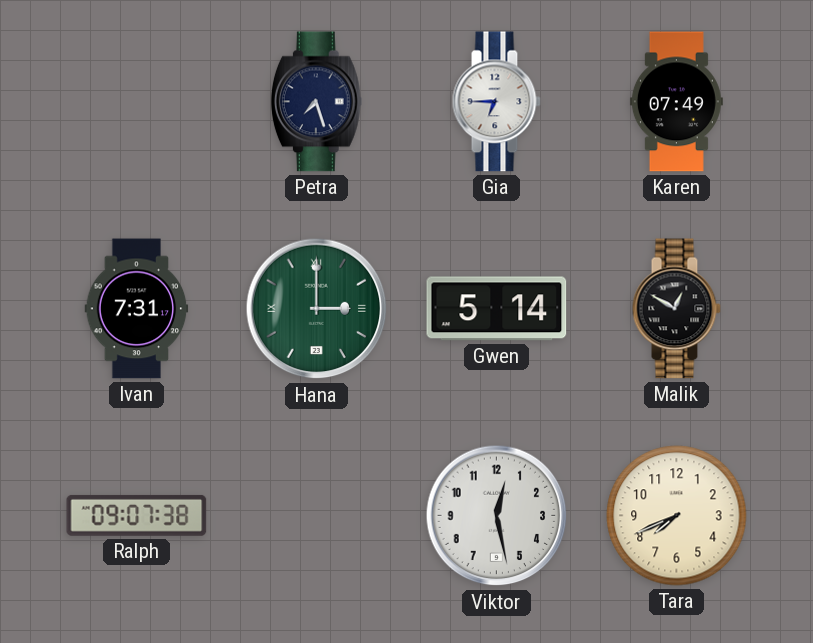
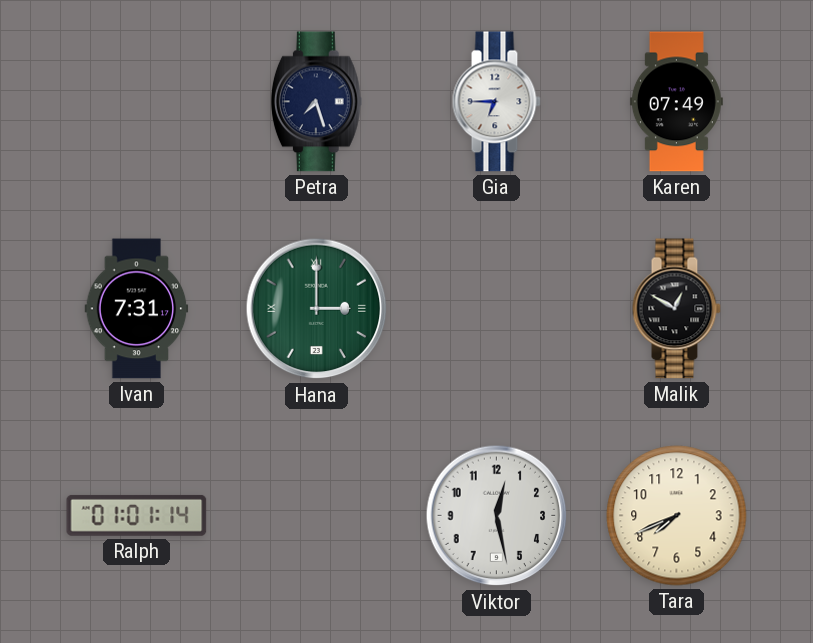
Gwen: 5:14 -> none
Ralph: 09:07 -> 01:01
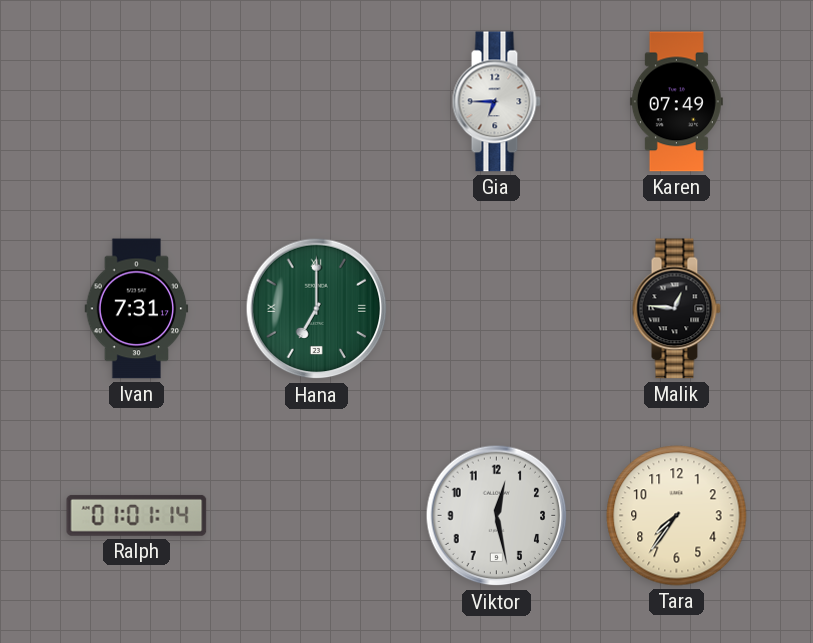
Petra: 7:27 -> none
Hana: 3:00 -> 7:00
Malik: 12:50 -> 12:46
Tara: 7:41 -> 7:36
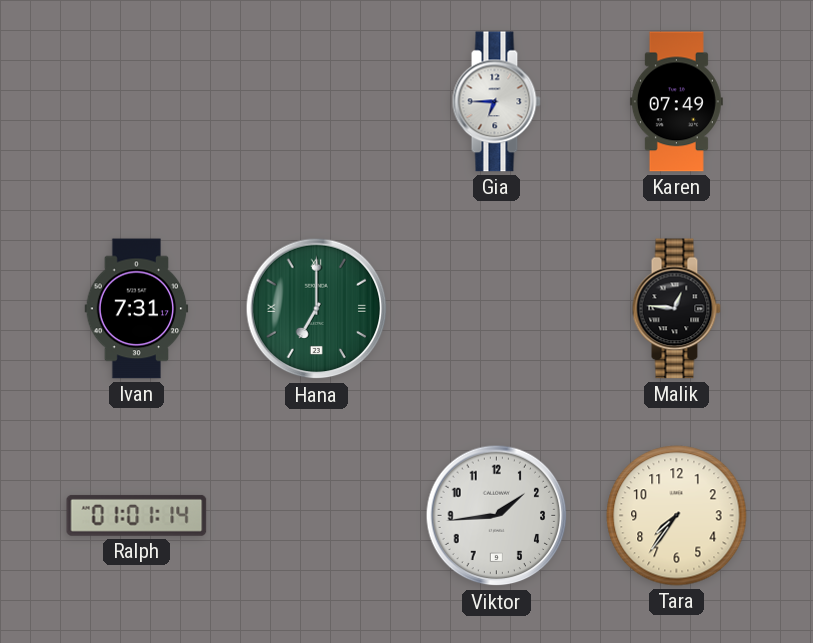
Viktor: 12:28 -> 1:44
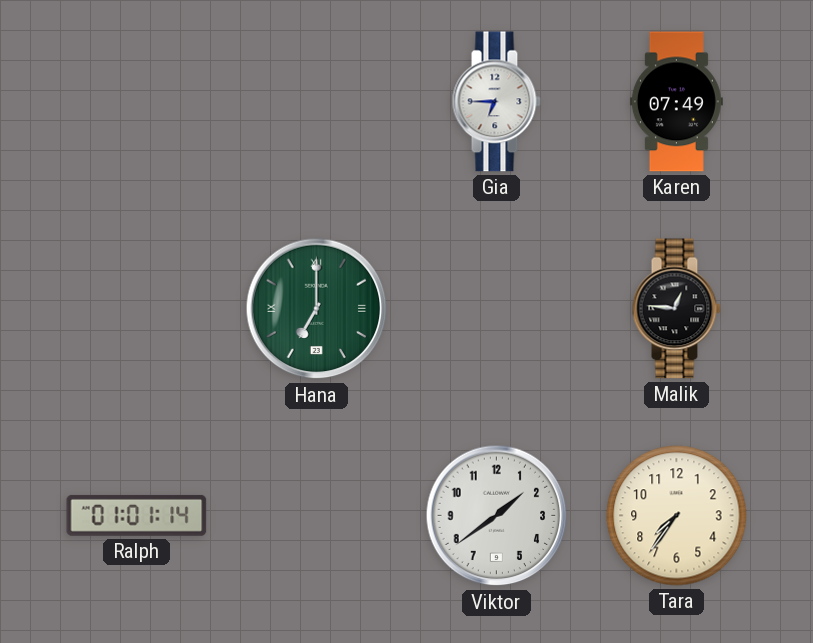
Ivan: 7:31 -> none
Viktor: 1:44 -> 1:39
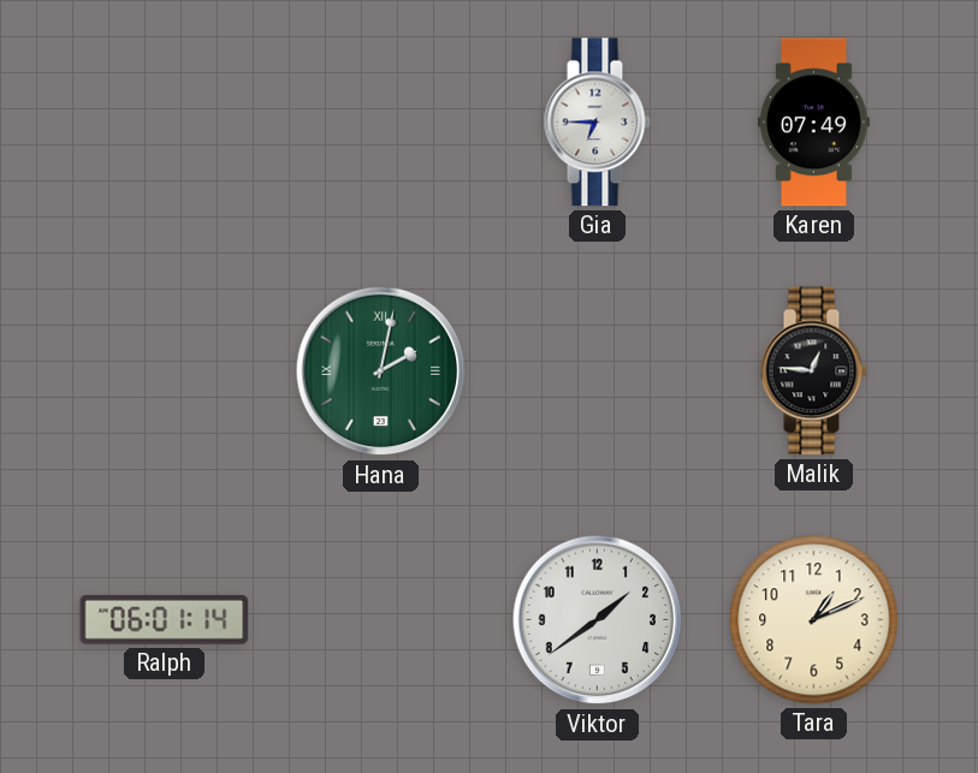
Hana: 7:00 -> 2:02
Ralph: 01:01 -> 06:01
Tara: 7:36 -> 1:11
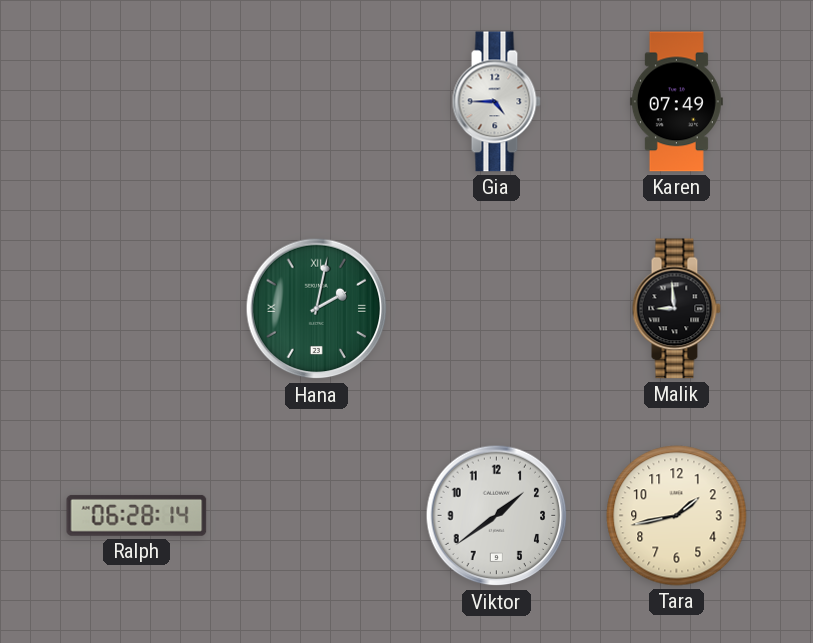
Gia: 6:45 -> 4:45
Malik: 12:46 -> 8:59
Ralph: 06:01 -> 06:28
Tara: 1:11 -> 1:43
